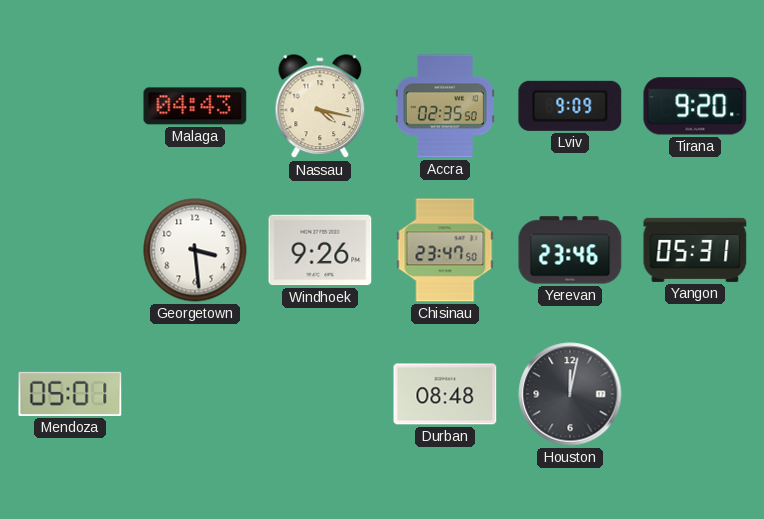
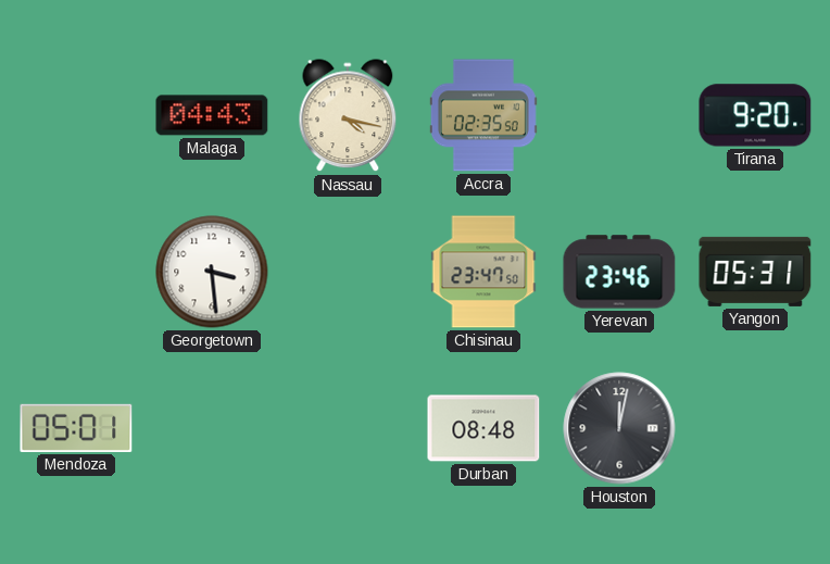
Lviv: 9:09 -> none
Windhoek: 9:26 -> none
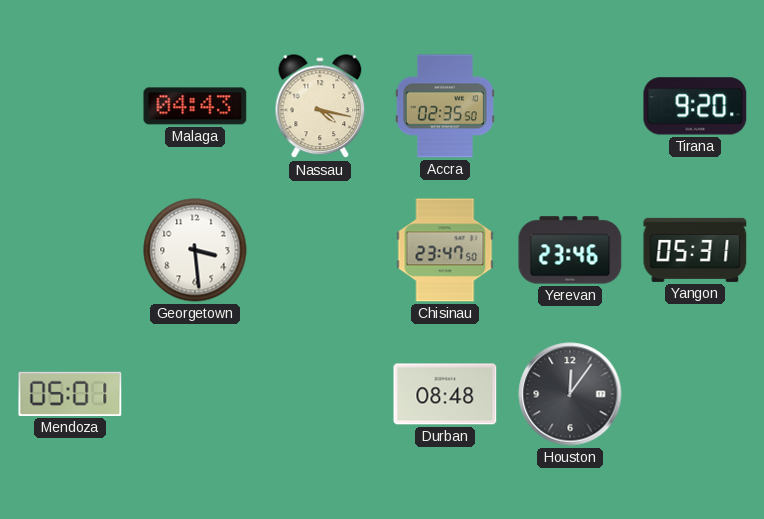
Houston: 12:02 -> 12:06
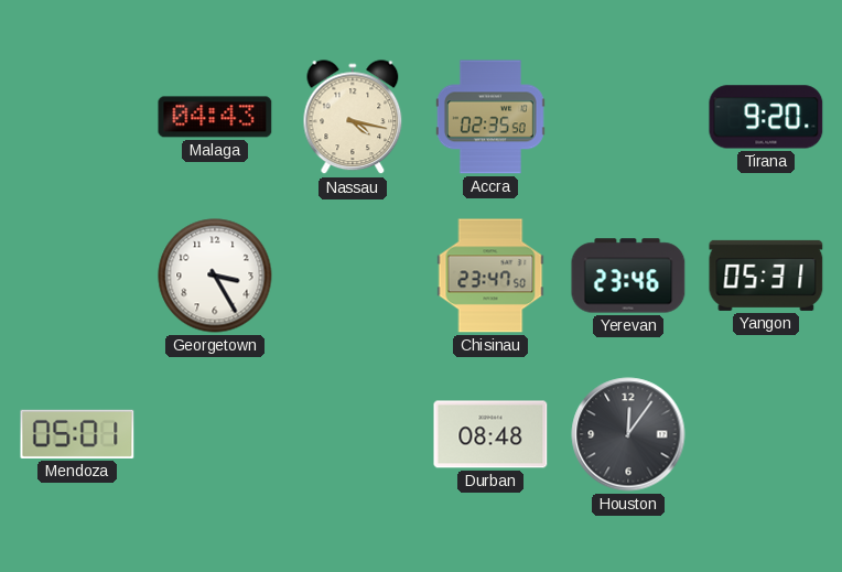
Georgetown: 3:29 -> 3:25
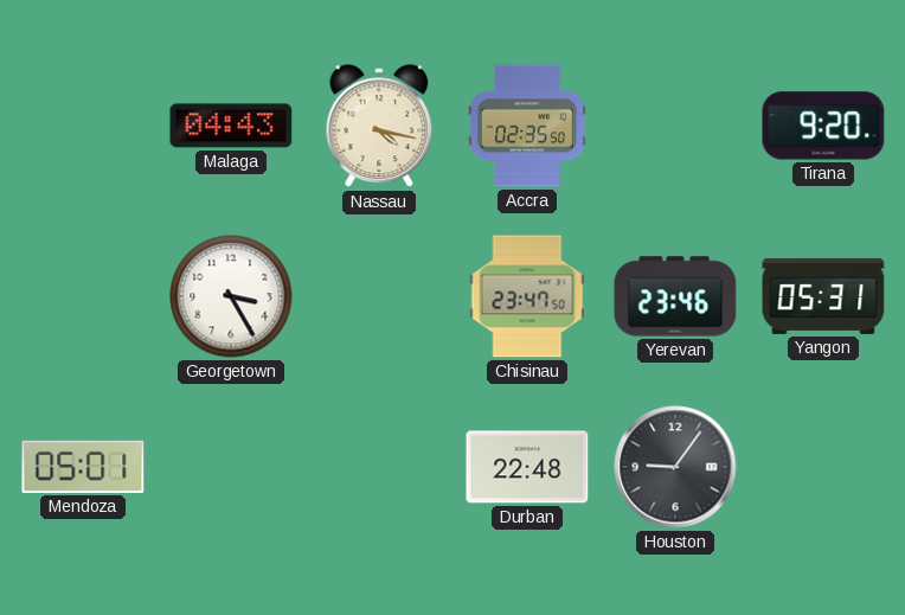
Durban: 08:48 -> 22:48
Houston: 12:06 -> 9:06
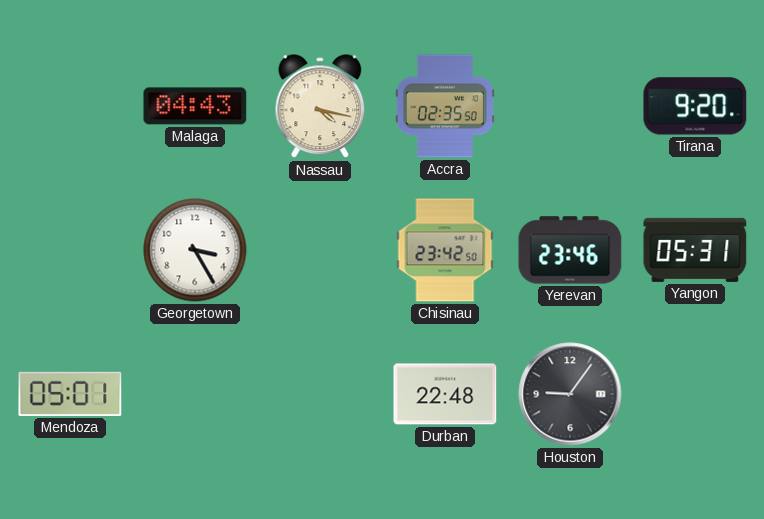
Chisinau: 23:47 -> 23:42
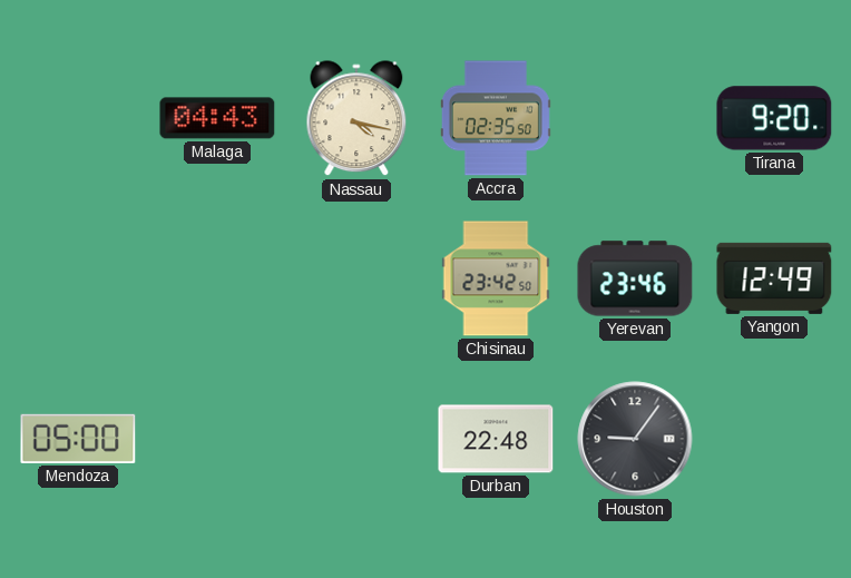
Georgetown: 3:25 -> none
Yangon: 05:31 -> 12:49
Mendoza: 05:01 -> 05:00
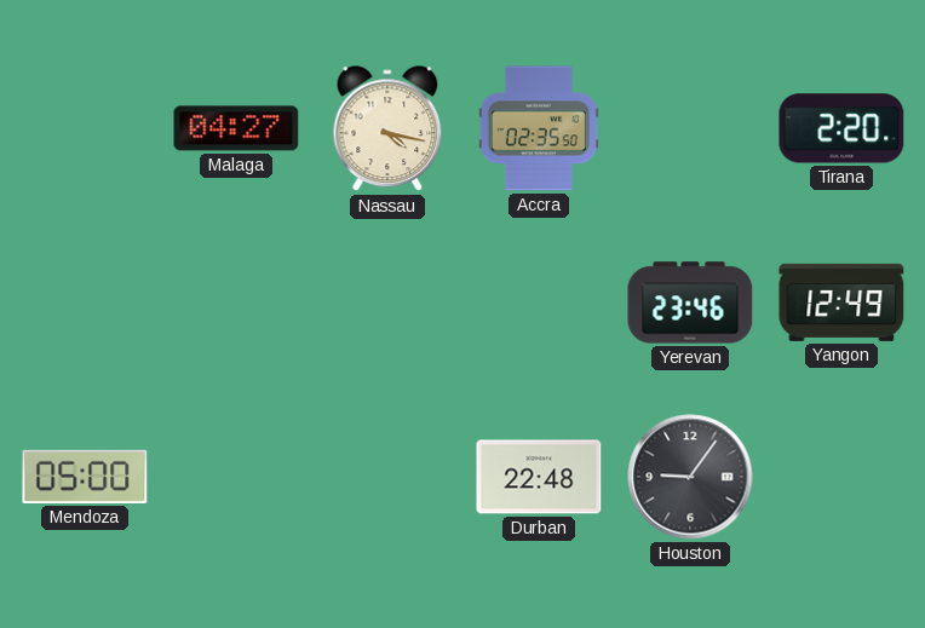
Malaga: 04:43 -> 04:27
Tirana: 9:20 -> 2:20
Chisinau: 23:42 -> none
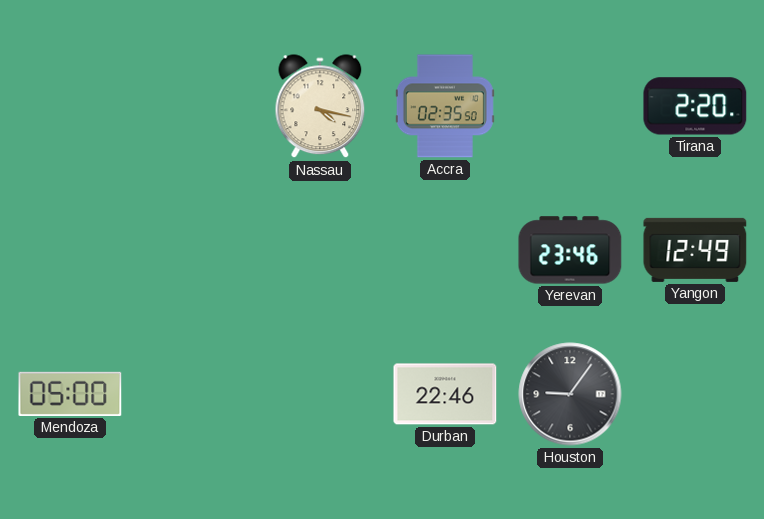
Malaga: 04:27 -> none
Durban: 22:48 -> 22:46
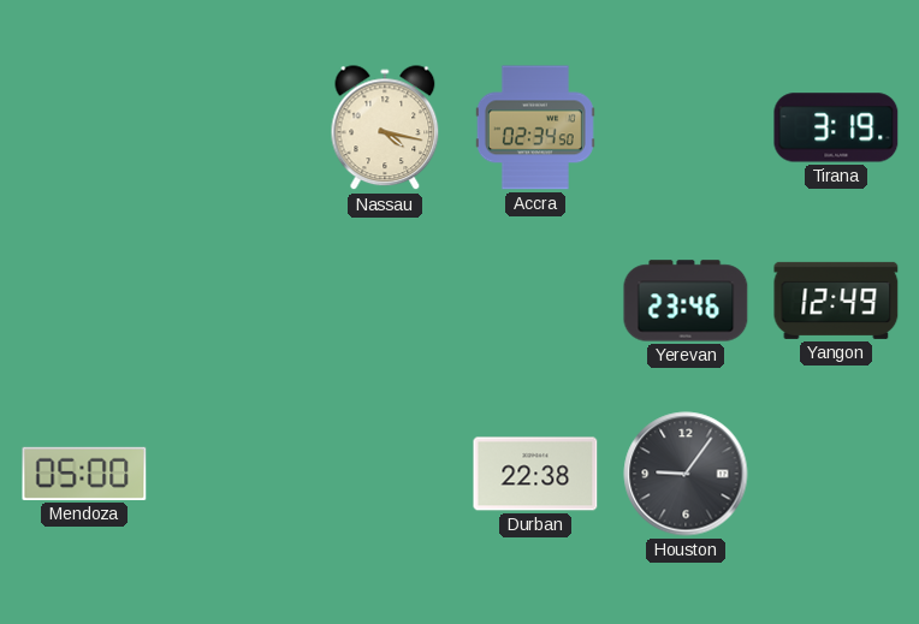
Accra: 02:35 -> 02:34
Tirana: 2:20 -> 3:19
Durban: 22:46 -> 22:38
